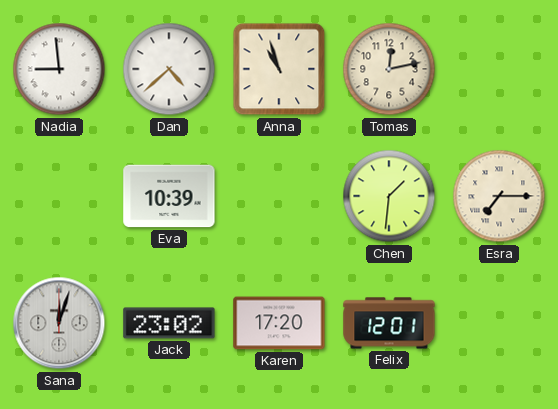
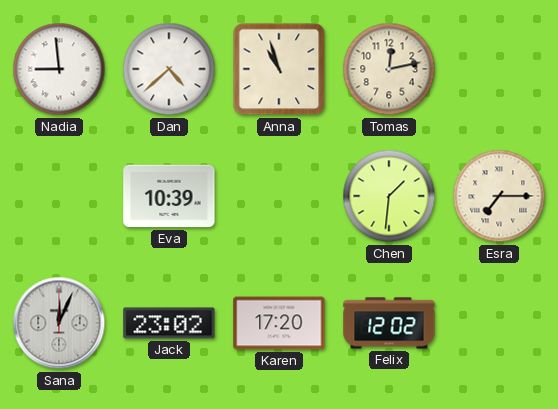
Sana: 12:03 -> 12:04
Felix: 12:01 -> 12:02
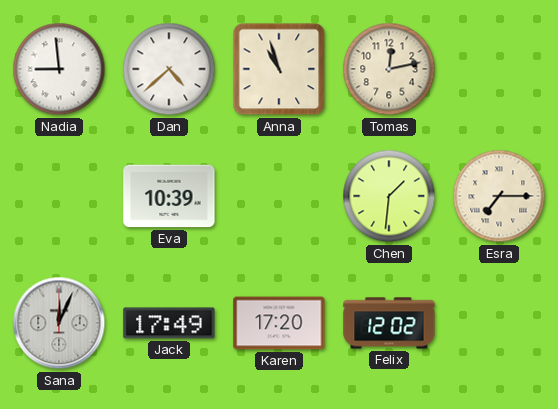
Jack: 23:02 -> 17:49
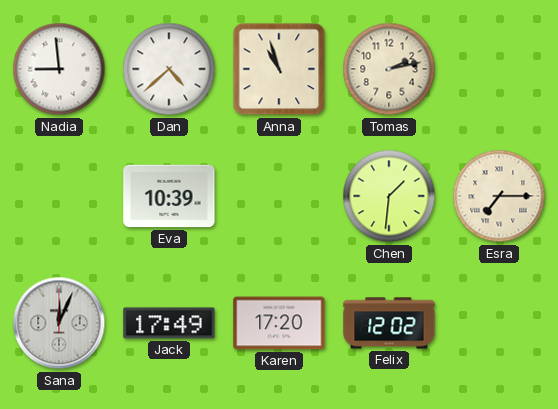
Tomas: 12:13 -> 2:13
